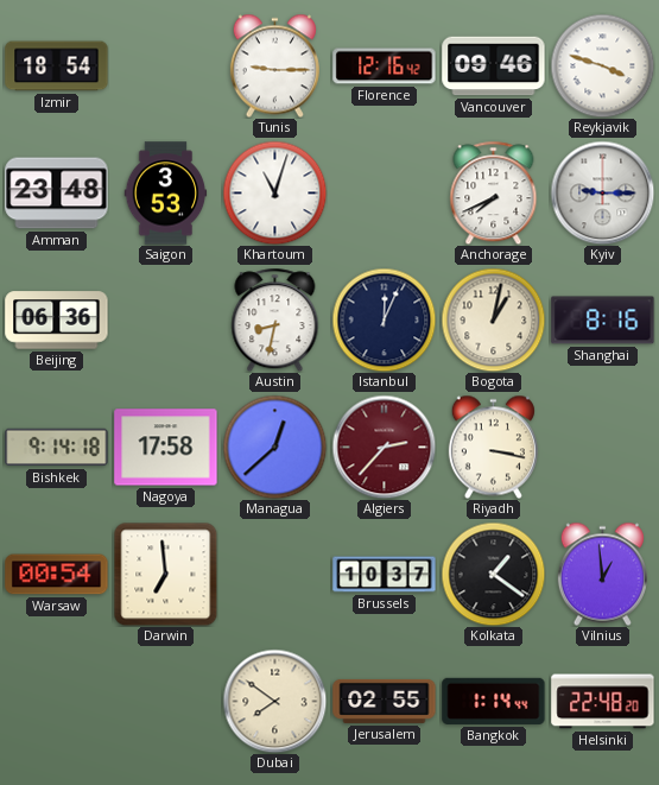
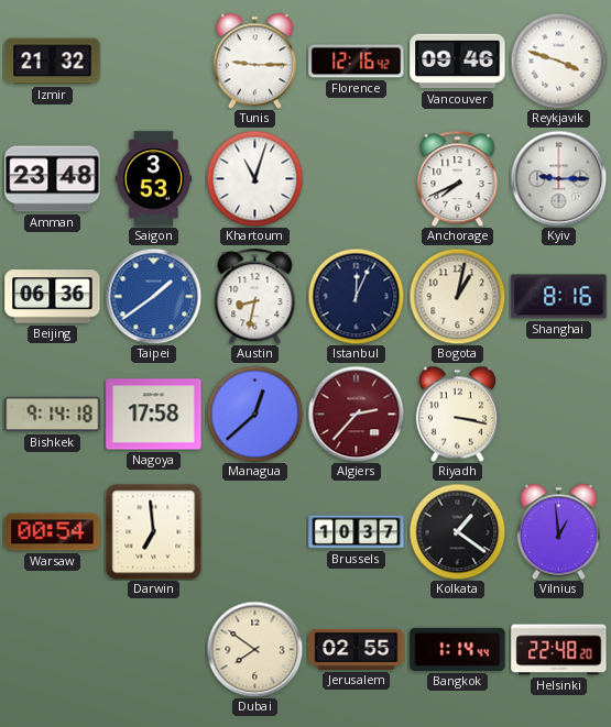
Izmir: 18:54 -> 21:32
Taipei: none -> 1:39
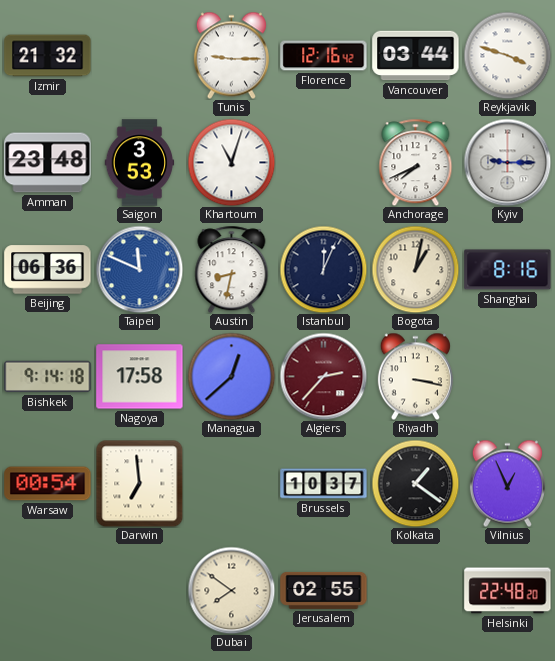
Vancouver: 09:46 -> 03:44
Taipei: 1:39 -> 11:49
Vilnius: 12:59 -> 12:56
Bangkok: 1:14 -> none
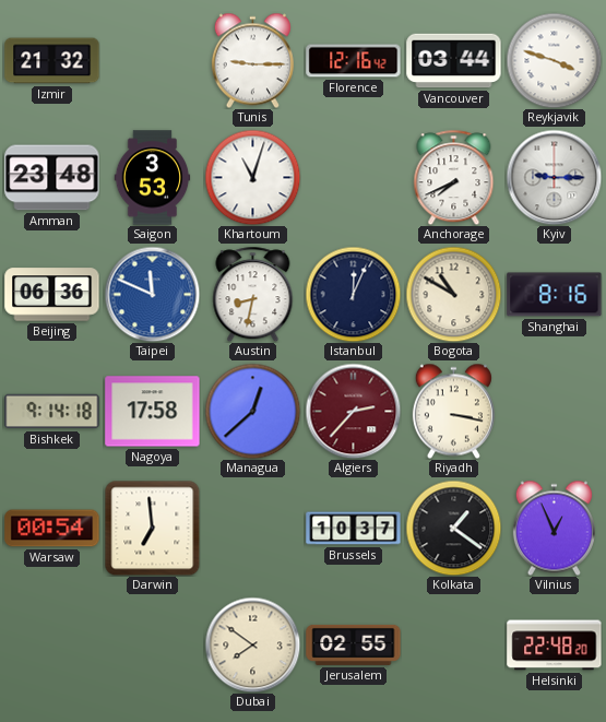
Bogota: 1:02 -> 10:50
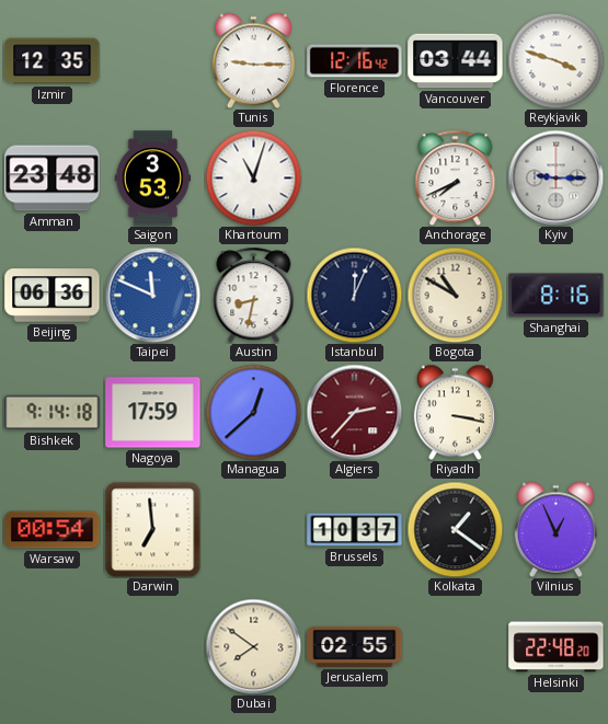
Izmir: 21:32 -> 12:35
Nagoya: 17:58 -> 17:59
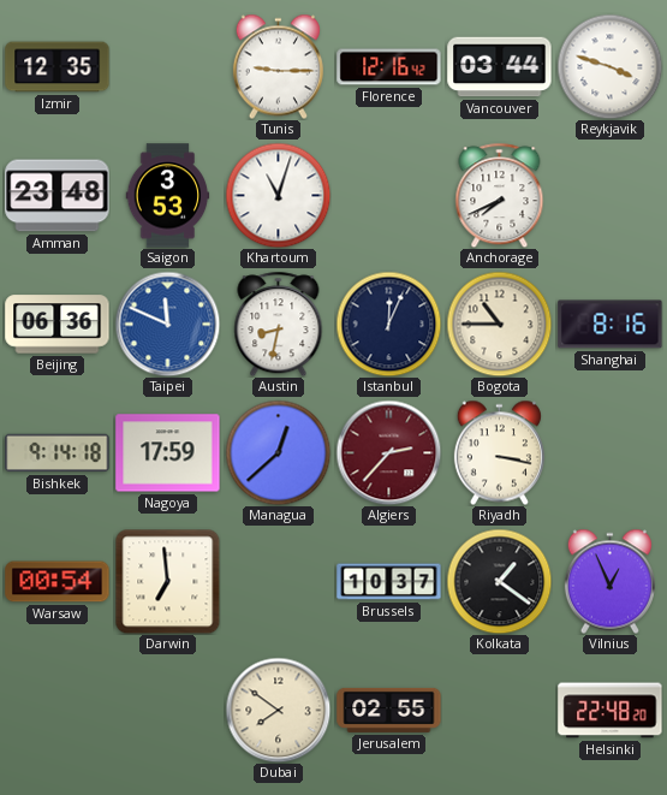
Kyiv: 9:15 -> none
Bogota: 10:50 -> 10:45
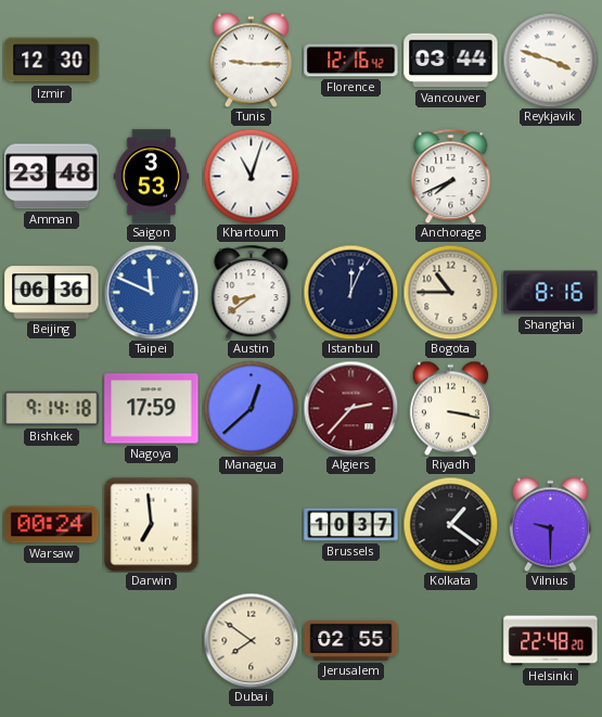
Izmir: 12:35 -> 12:30
Austin: 8:32 -> 8:39
Warsaw: 00:54 -> 00:24
Vilnius: 12:56 -> 9:30
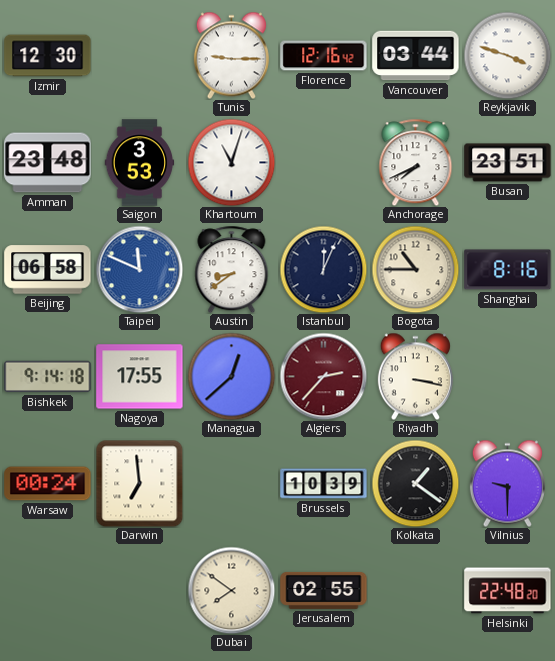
Busan: none -> 23:51
Beijing: 06:36 -> 06:58
Nagoya: 17:59 -> 17:55
Brussels: 10:37 -> 10:39
